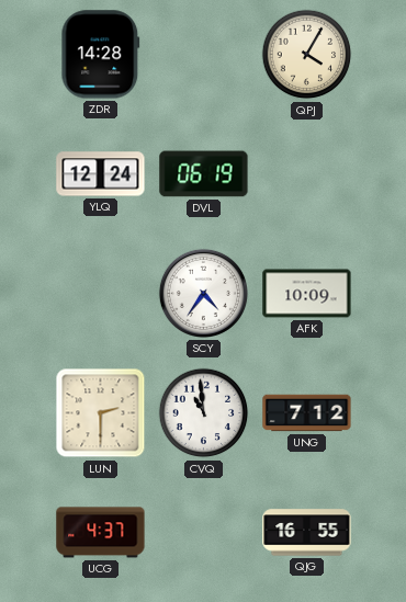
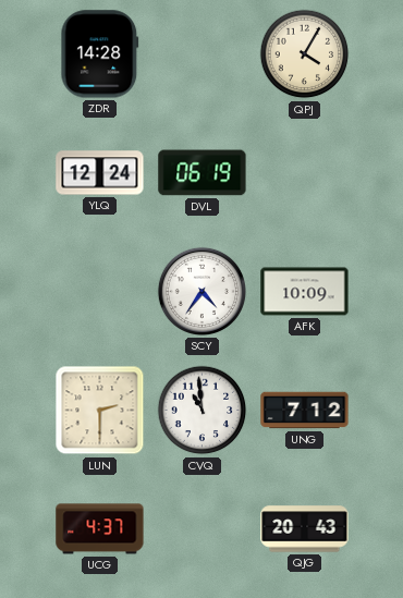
QJG: 16:55 -> 20:43
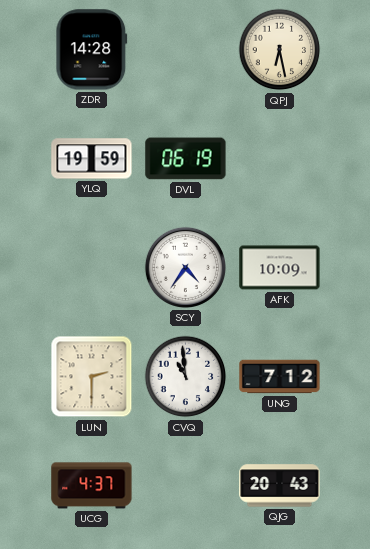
QPJ: 4:05 -> 6:28
YLQ: 12:24 -> 19:59
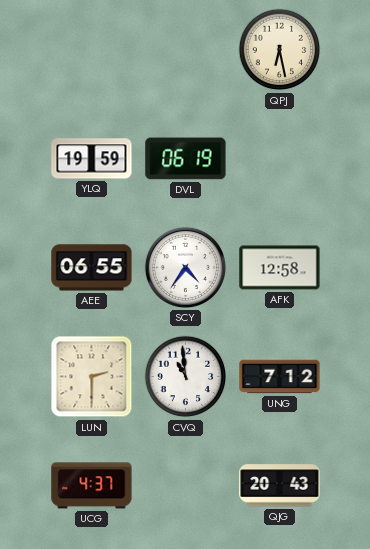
ZDR: 14:28 -> none
AEE: none -> 06:55
AFK: 10:09 -> 12:58
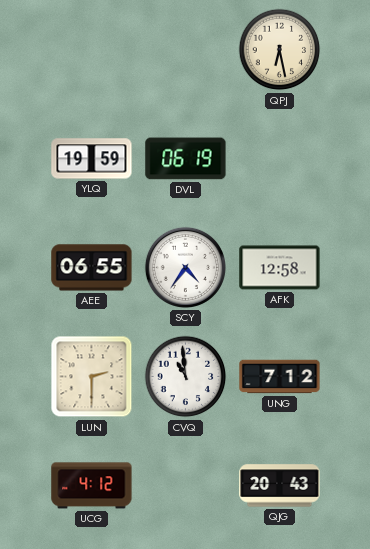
UCG: 4:37 -> 4:12
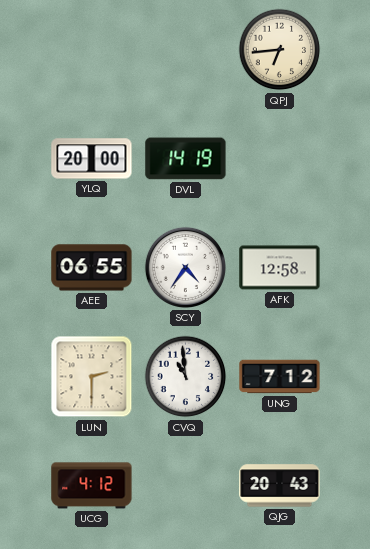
QPJ: 6:28 -> 6:44
YLQ: 19:59 -> 20:00
DVL: 06:19 -> 14:19
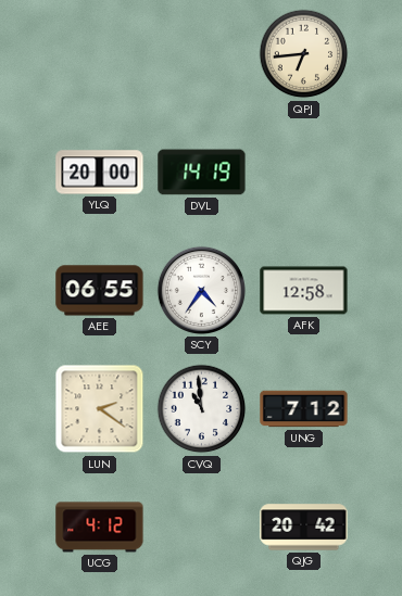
LUN: 2:30 -> 2:21
QJG: 20:43 -> 20:42
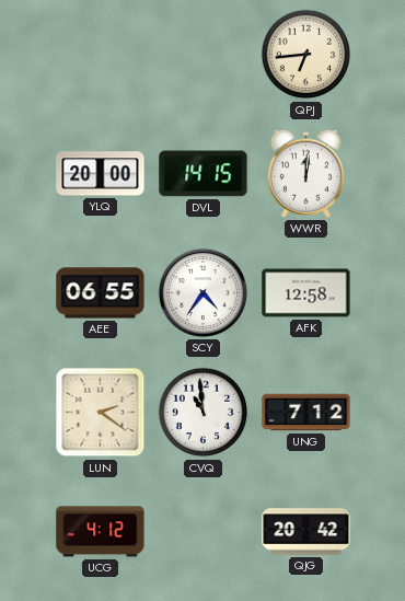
DVL: 14:19 -> 14:15
WWR: none -> 12:01
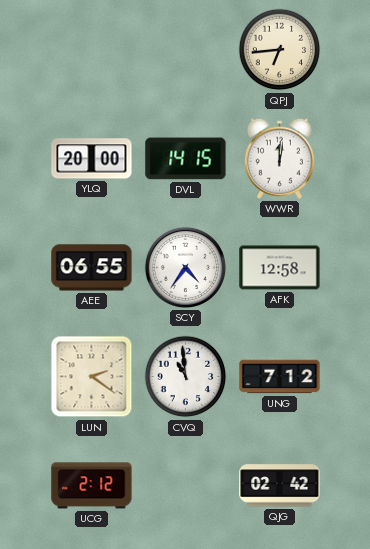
UCG: 4:12 -> 2:12
QJG: 20:42 -> 02:42
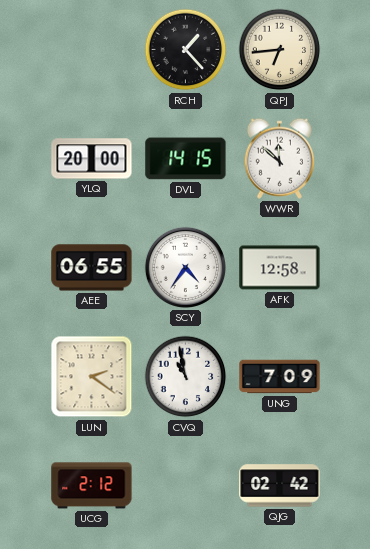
RCH: none -> 1:23
WWR: 12:01 -> 11:52
CVQ: 10:59 -> 10:58
UNG: 7:12 -> 7:09
